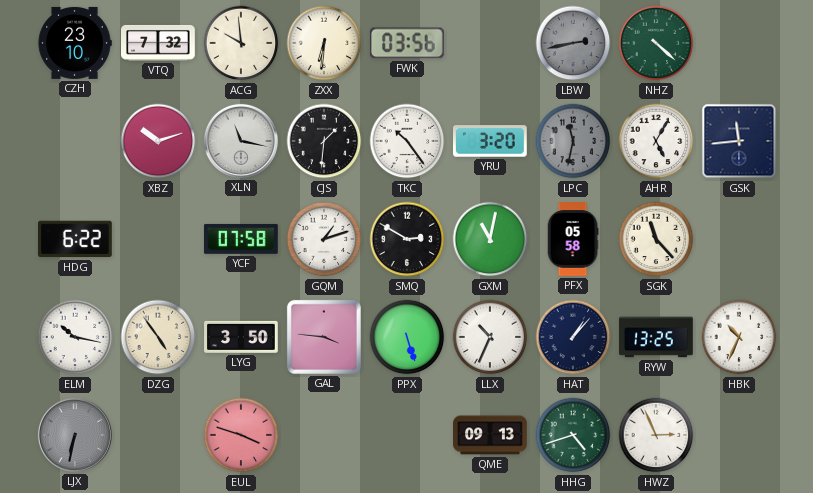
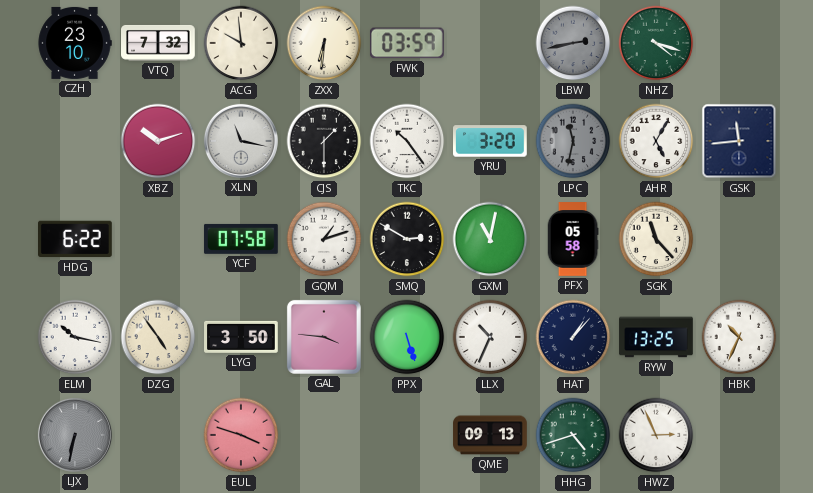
FWK: 03:56 -> 03:59
NHZ: 4:22 -> 4:18
CJS: 1:31 -> 1:30
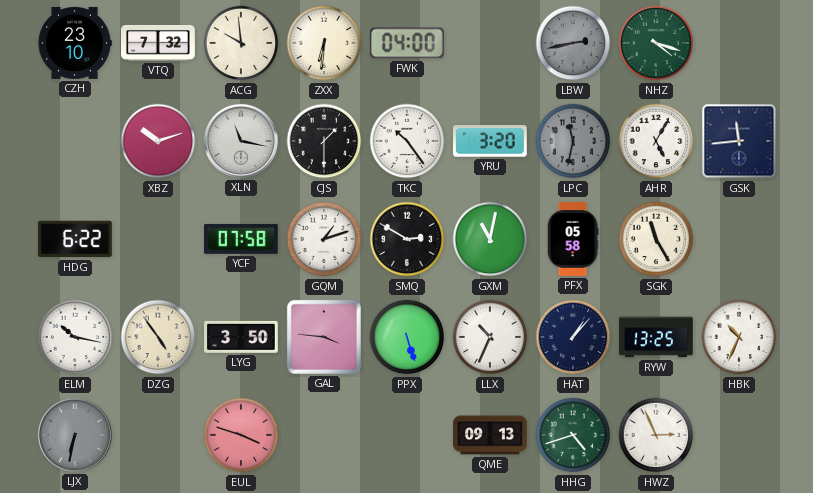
FWK: 03:59 -> 04:00
SGK: 11:23 -> 11:25
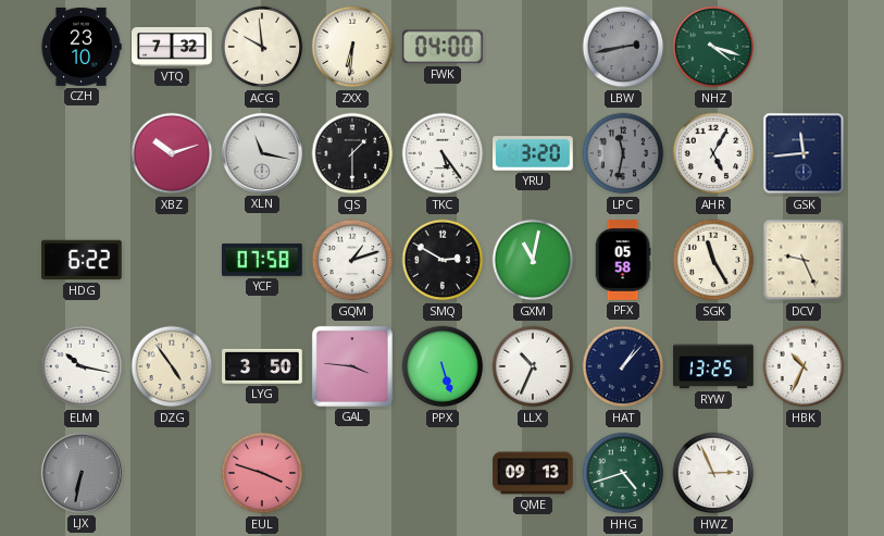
TKC: 10:24 -> 5:24
DCV: none -> 9:26
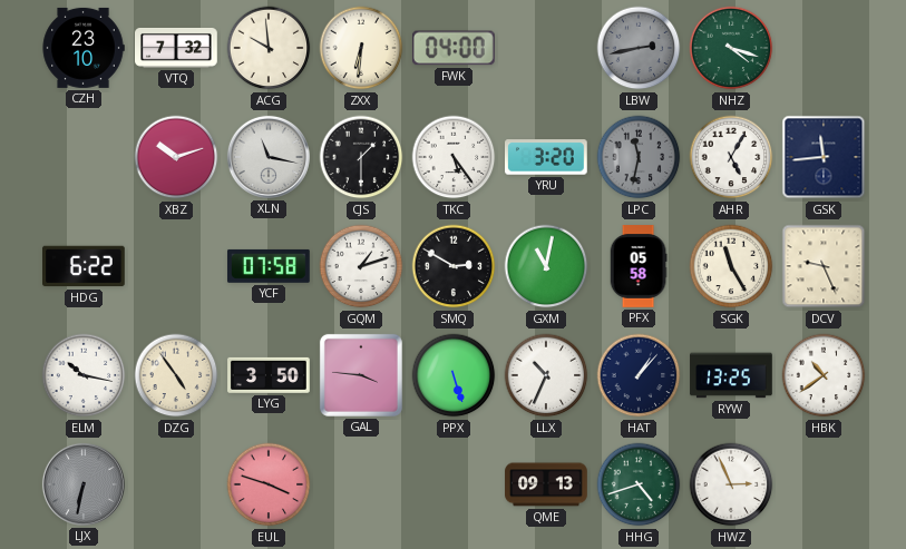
HBK: 10:34 -> 10:39
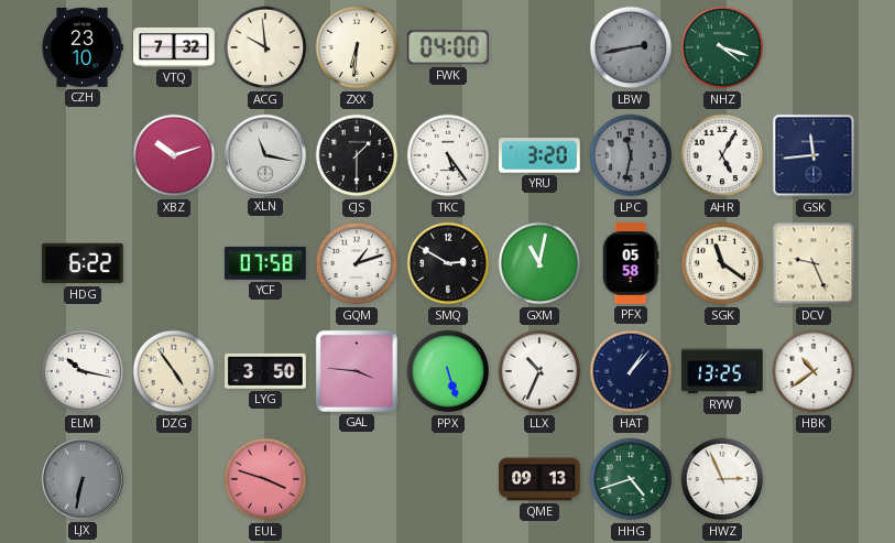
SGK: 11:25 -> 11:21
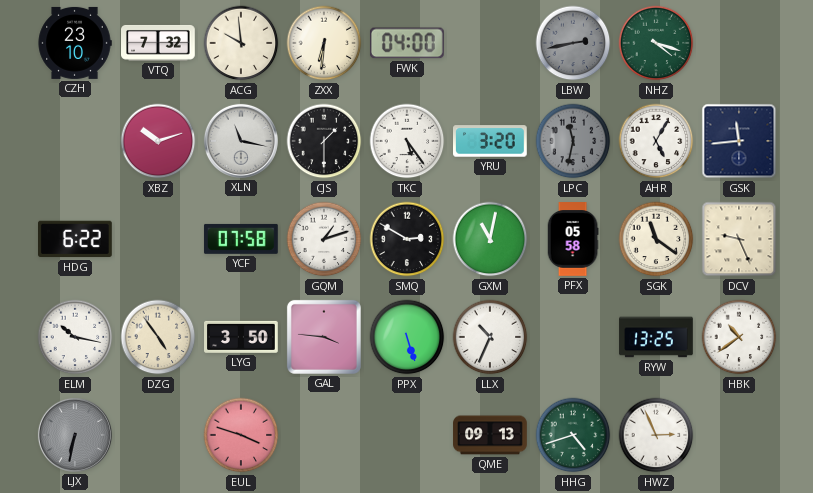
HAT: 1:07 -> none
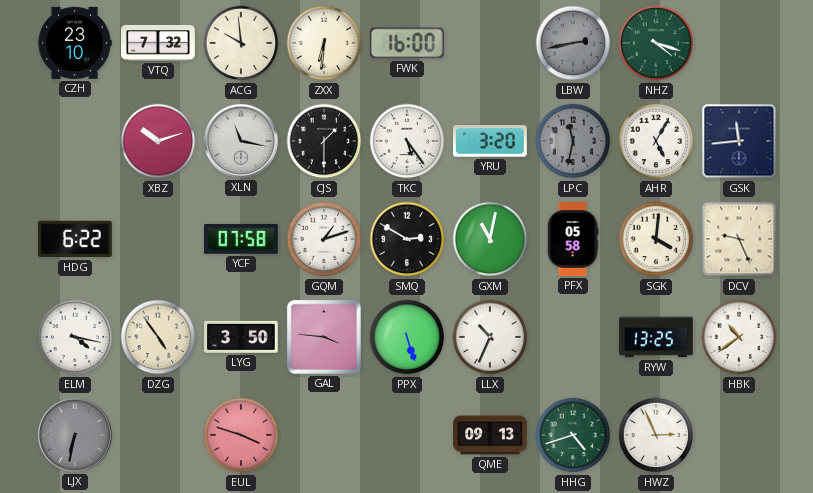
FWK: 04:00 -> 16:00
SGK: 11:21 -> 4:01
ELM: 10:17 -> 4:17
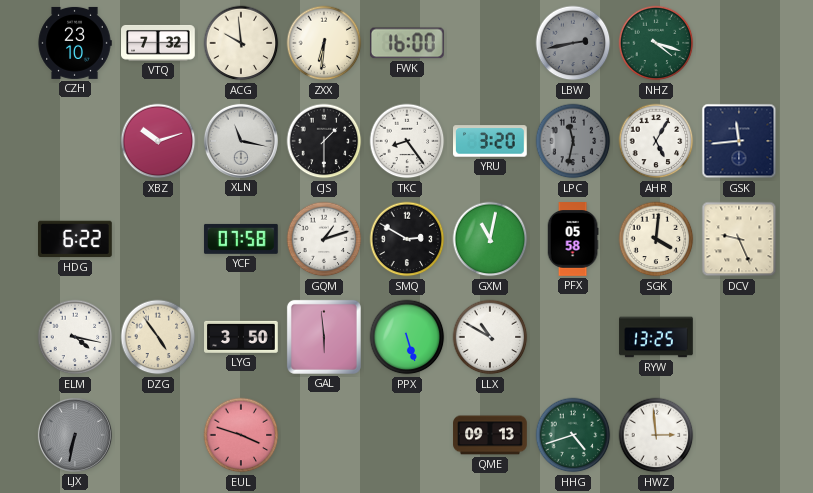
TKC: 5:24 -> 8:24
GAL: 3:46 -> 5:59
LLX: 10:34 -> 10:50
HBK: 10:39 -> none
HWZ: 2:56 -> 2:59
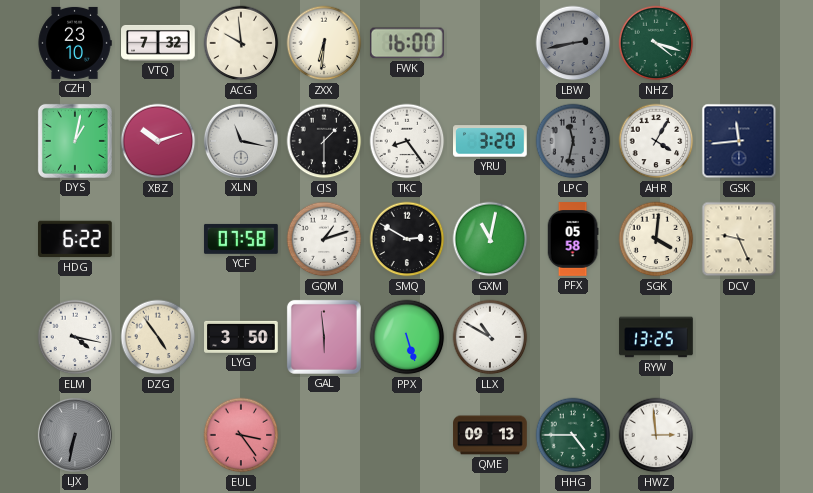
DYS: none -> 1:02
AHR: 5:05 -> 4:05
EUL: 3:48 -> 3:24
HHG: 4:42 -> 4:45
